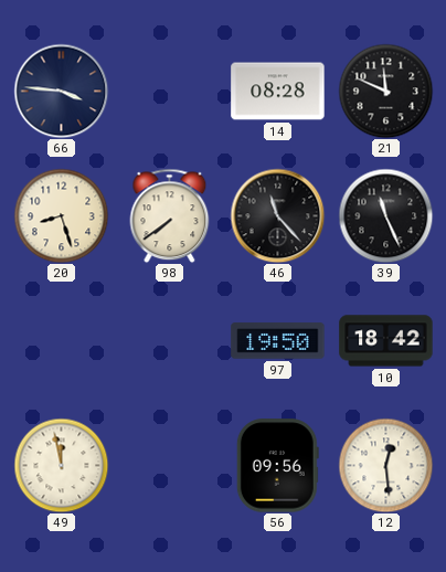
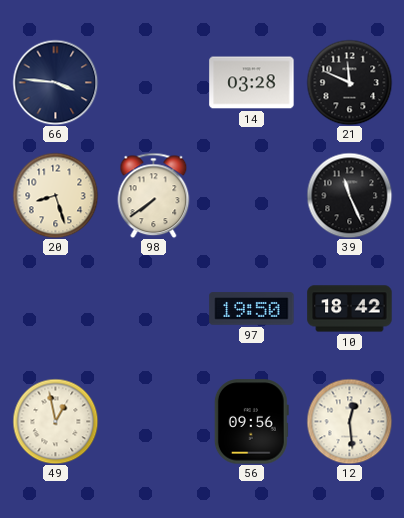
14: 08:28 -> 03:28
46: 11:23 -> none
49: 11:58 -> 12:58
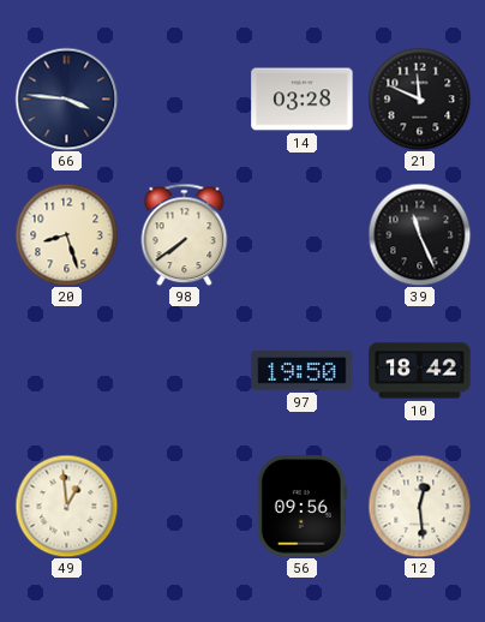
49: 12:58 -> 12:59
